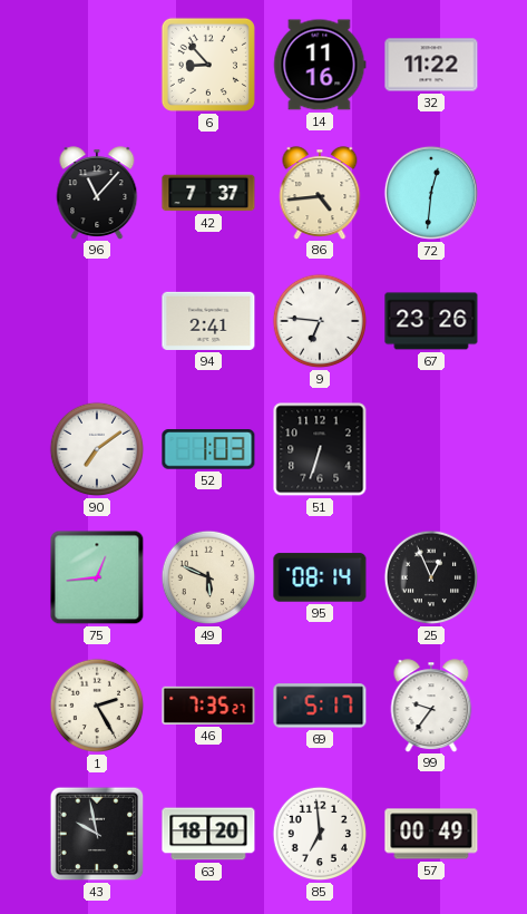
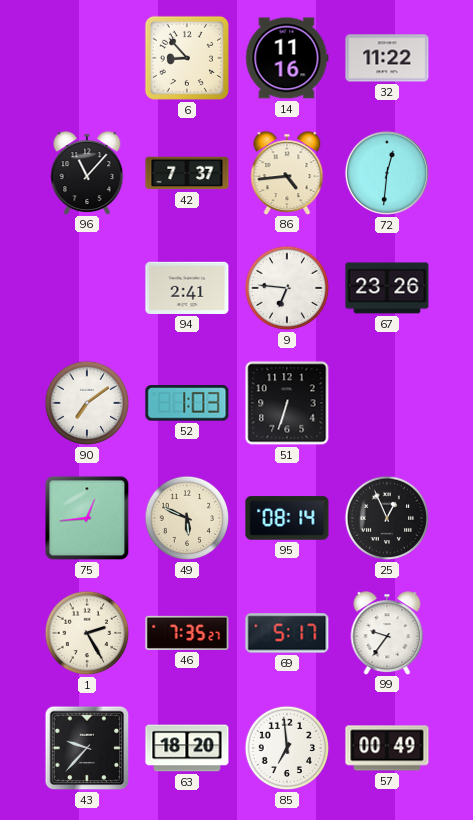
43: 9:58 -> 9:37
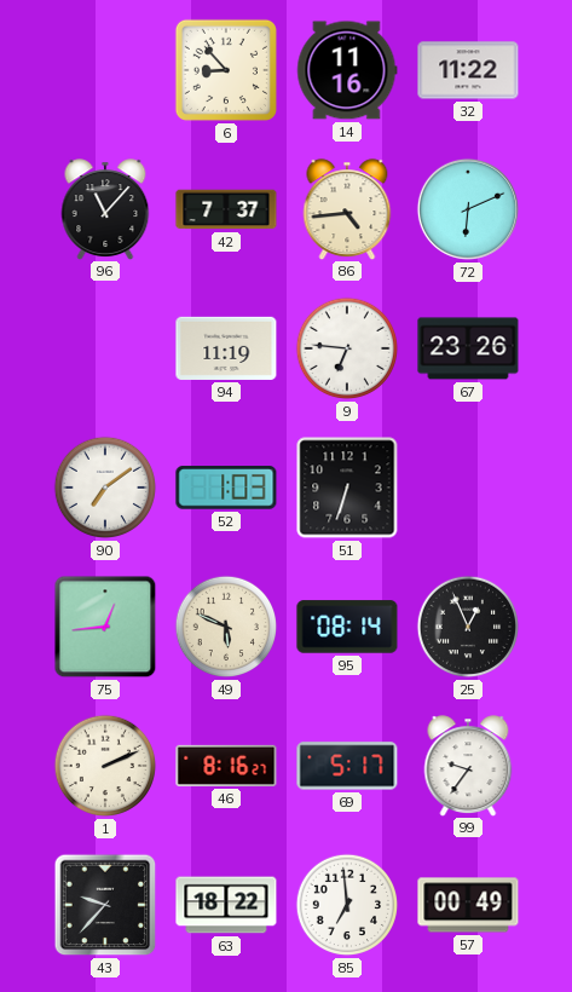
72: 12:31 -> 6:11
94: 2:41 -> 11:19
1: 2:25 -> 2:11
46: 7:35 -> 8:16
63: 18:20 -> 18:22
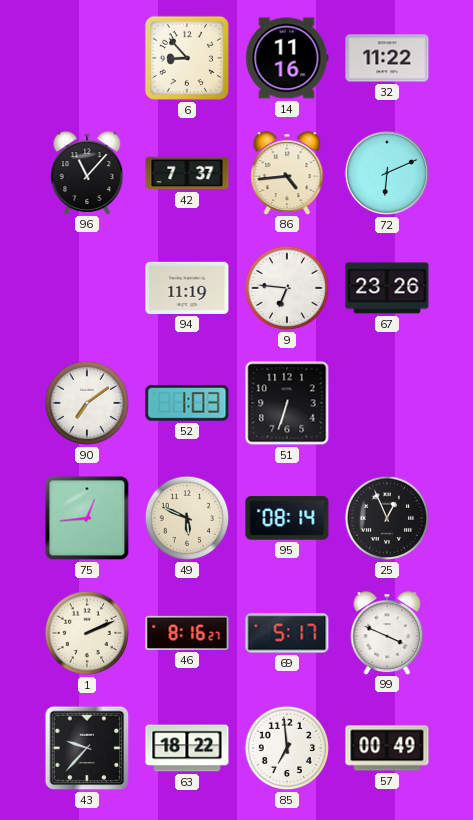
99: 9:36 -> 3:49
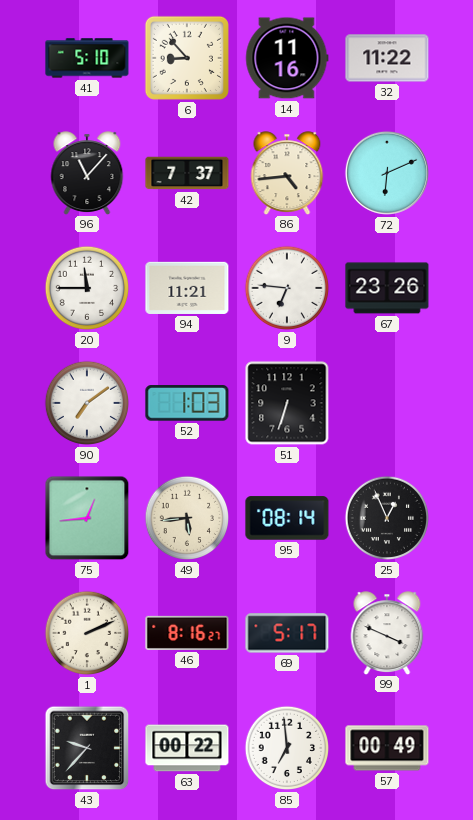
41: none -> 5:10
20: none -> 11:45
94: 11:19 -> 11:21
49: 5:49 -> 5:44
63: 18:22 -> 00:22
